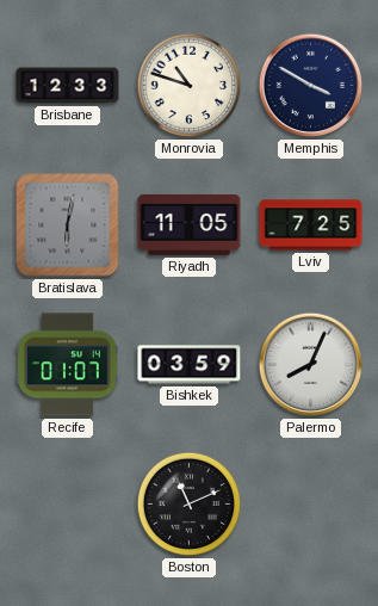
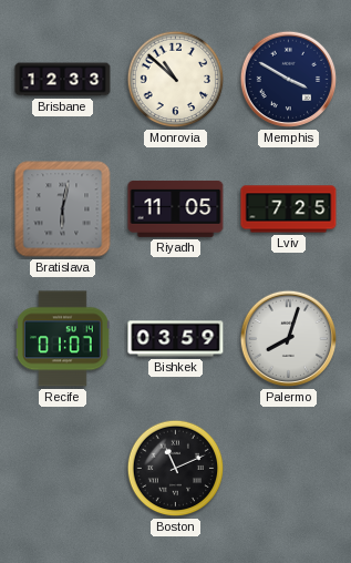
Monrovia: 10:48 -> 10:52
Palermo: 8:04 -> 8:03
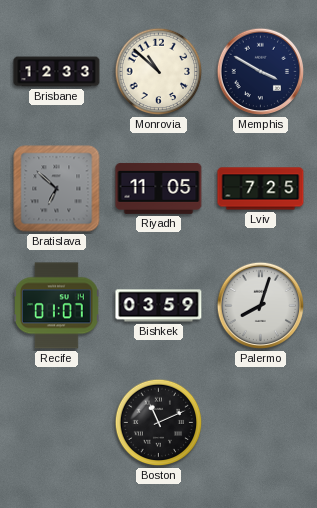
Bratislava: 6:02 -> 6:52
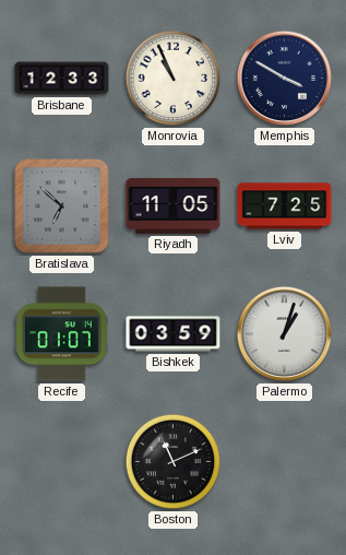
Monrovia: 10:52 -> 10:56
Palermo: 8:03 -> 1:03
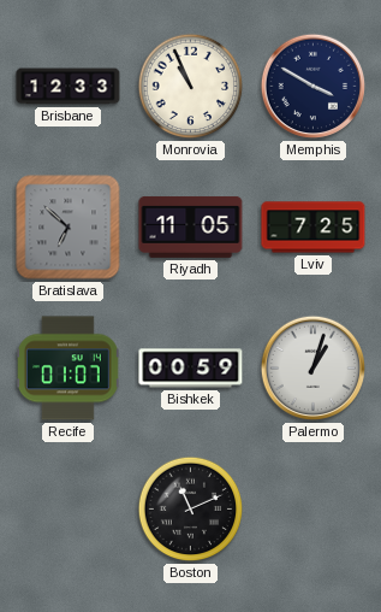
Bishkek: 03:59 -> 00:59
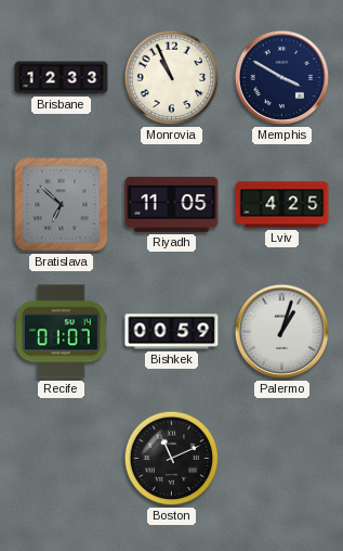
Lviv: 7:25 -> 4:25
